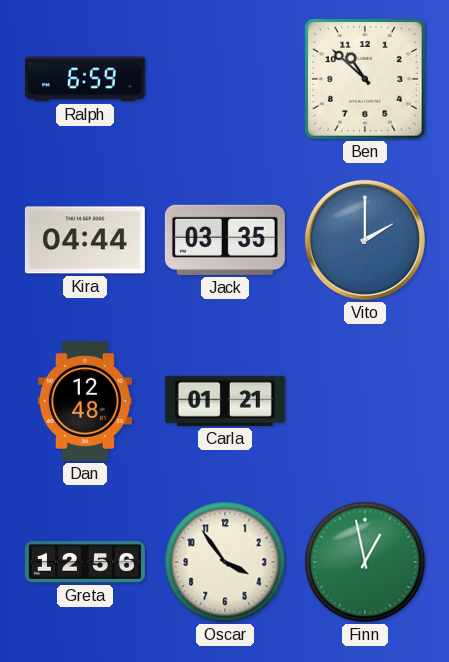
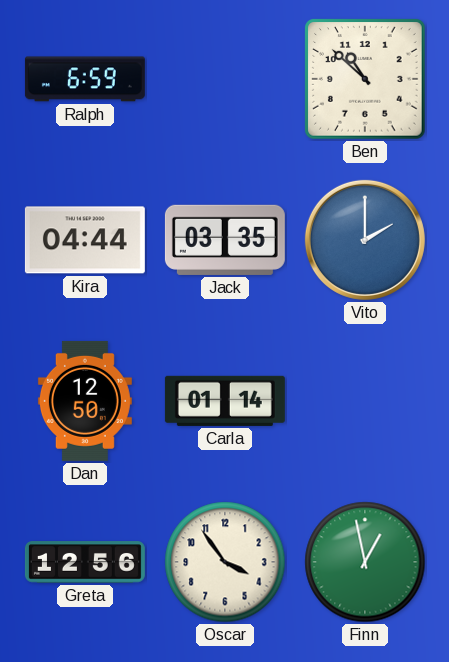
Dan: 12:48 -> 12:50
Carla: 01:21 -> 01:14
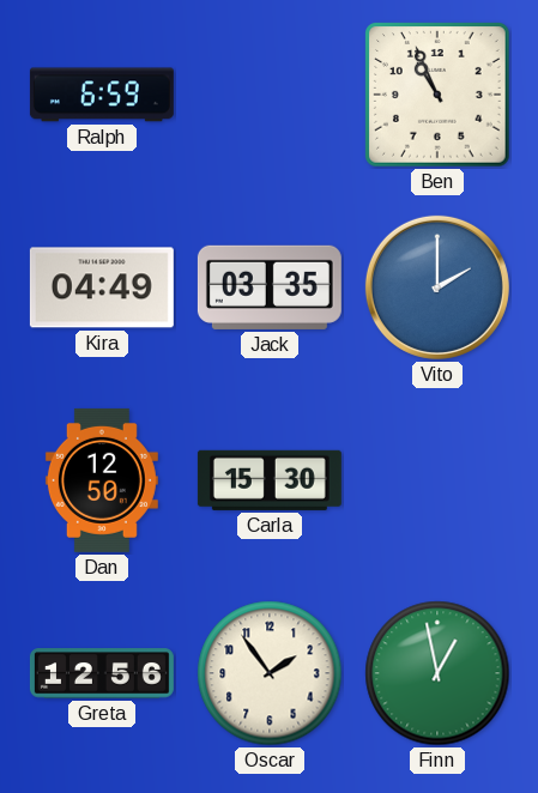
Ben: 10:52 -> 10:56
Kira: 04:44 -> 04:49
Carla: 01:14 -> 15:30
Oscar: 3:54 -> 1:54
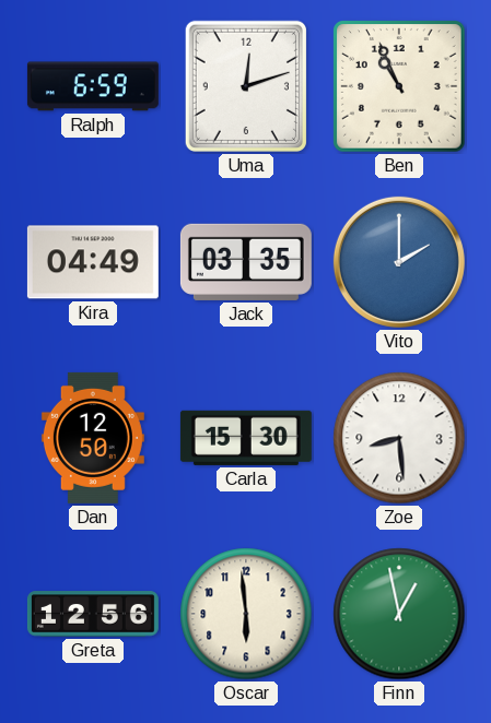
Uma: none -> 12:12
Zoe: none -> 8:29
Oscar: 1:54 -> 5:59
